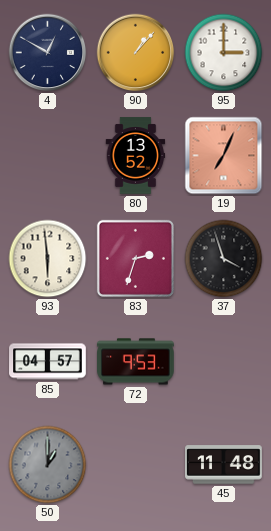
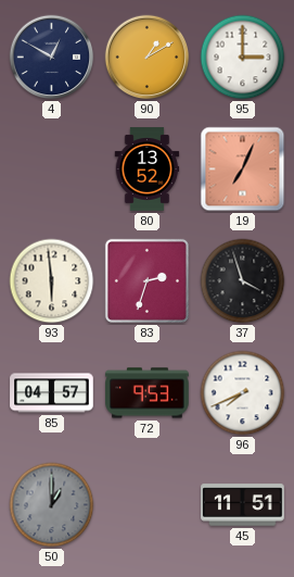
90: 1:07 -> 1:10
96: none -> 7:41
45: 11:48 -> 11:51
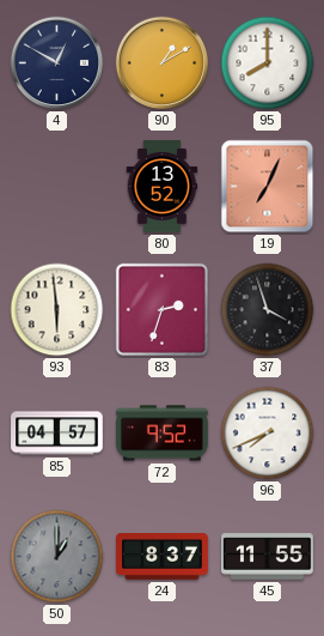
95: 3:00 -> 8:00
72: 9:53 -> 9:52
24: none -> 8:37
45: 11:51 -> 11:55
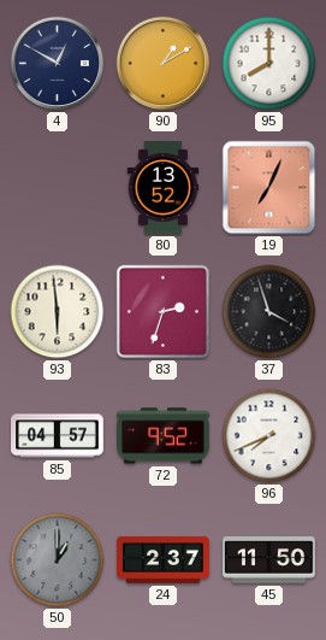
24: 8:37 -> 2:37
45: 11:55 -> 11:50
